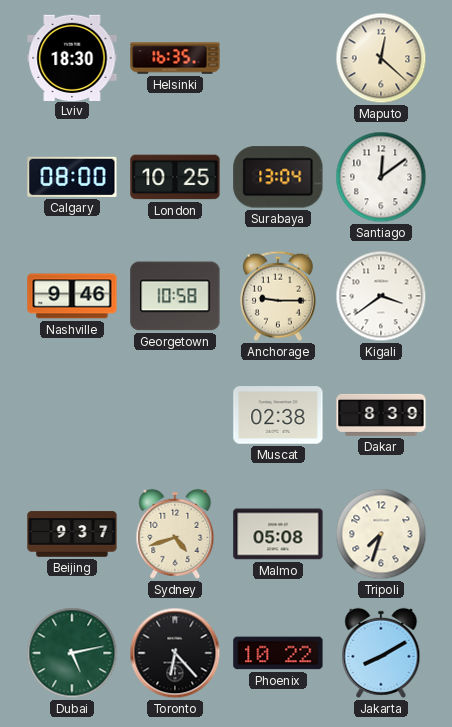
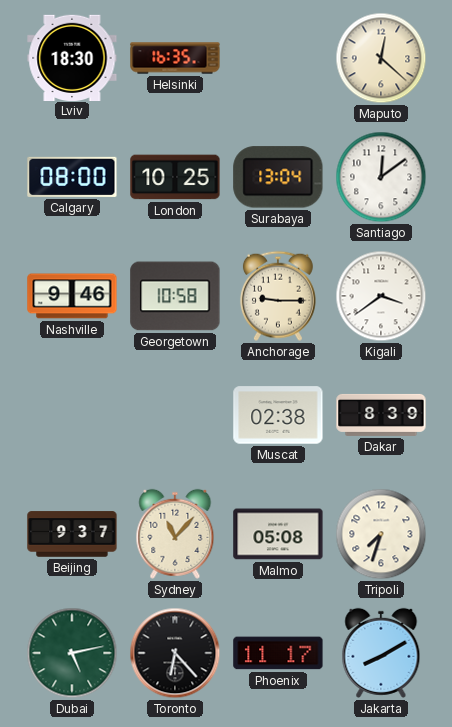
Sydney: 4:42 -> 11:07
Phoenix: 10:22 -> 11:17
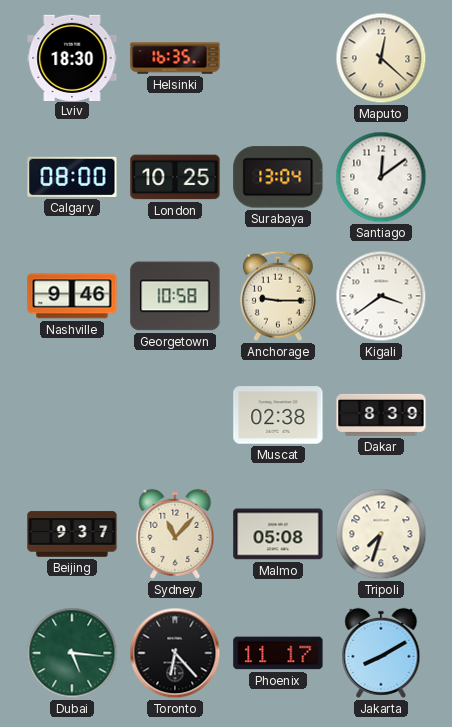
Dubai: 5:13 -> 5:16
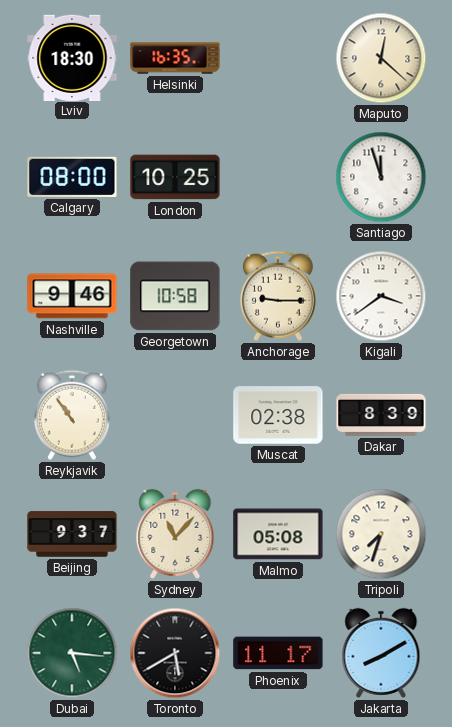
Surabaya: 13:04 -> none
Santiago: 12:09 -> 11:57
Reykjavik: none -> 10:54
Toronto: 6:23 -> 5:40
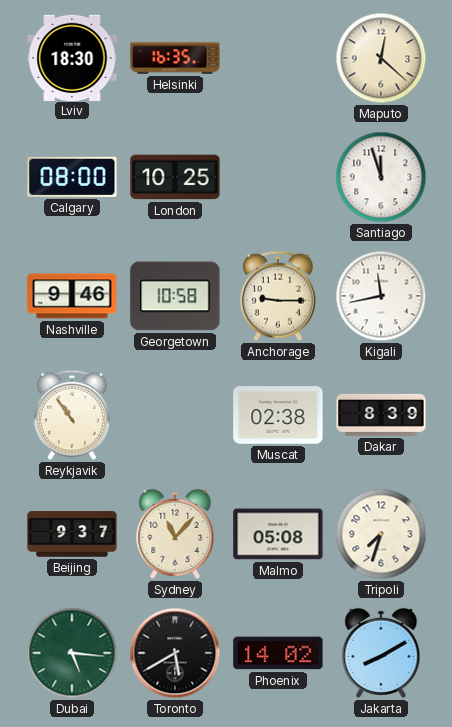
Kigali: 3:39 -> 11:43
Phoenix: 11:17 -> 14:02
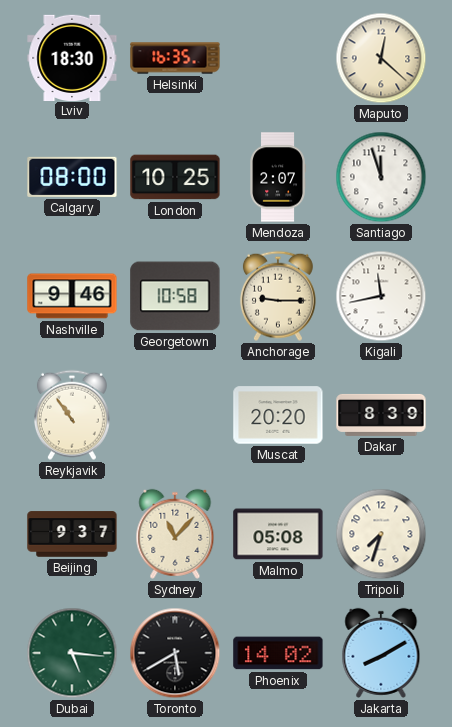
Mendoza: none -> 2:07
Muscat: 02:38 -> 20:20
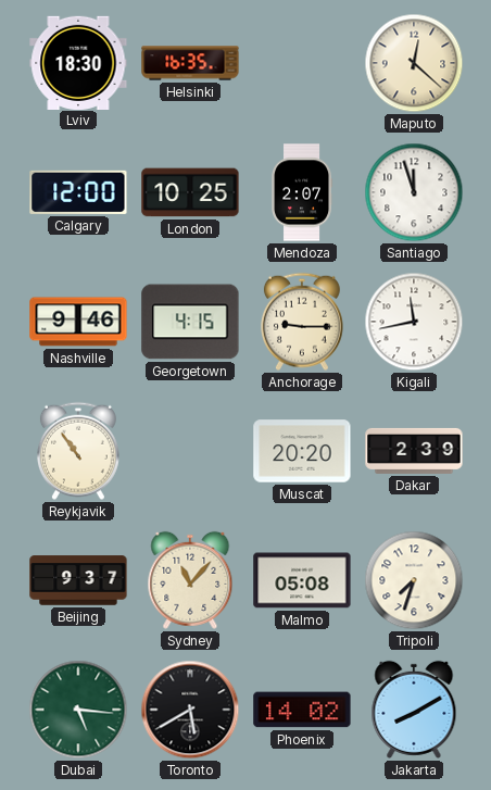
Calgary: 08:00 -> 12:00
Georgetown: 10:58 -> 4:15
Dakar: 8:39 -> 2:39
